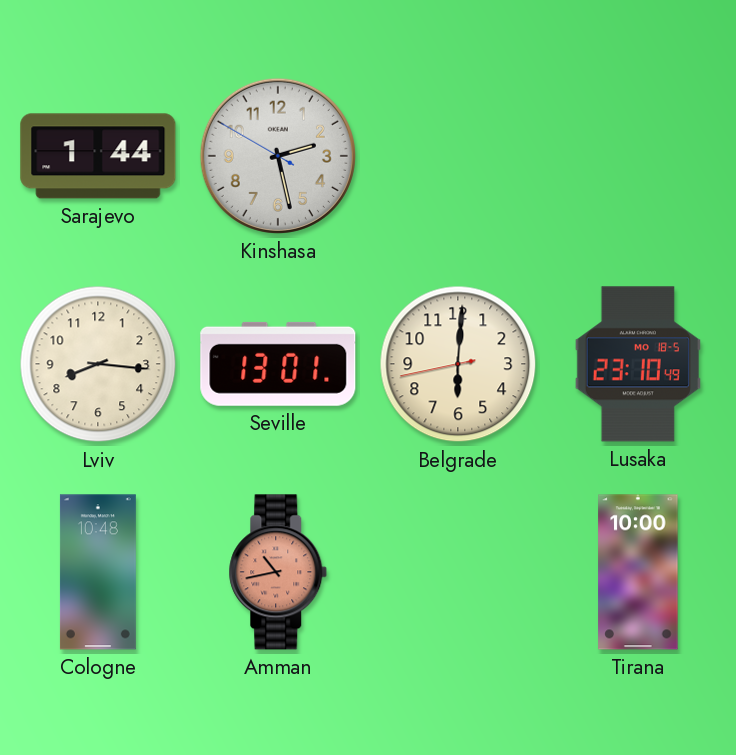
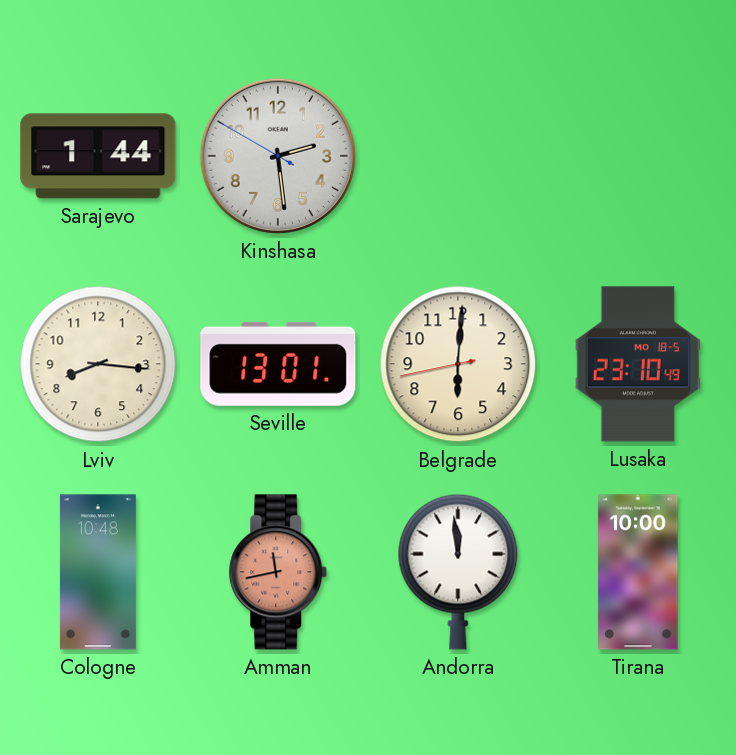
Kinshasa: 2:27 -> 2:28
Amman: 10:43 -> 11:43
Andorra: none -> 11:59
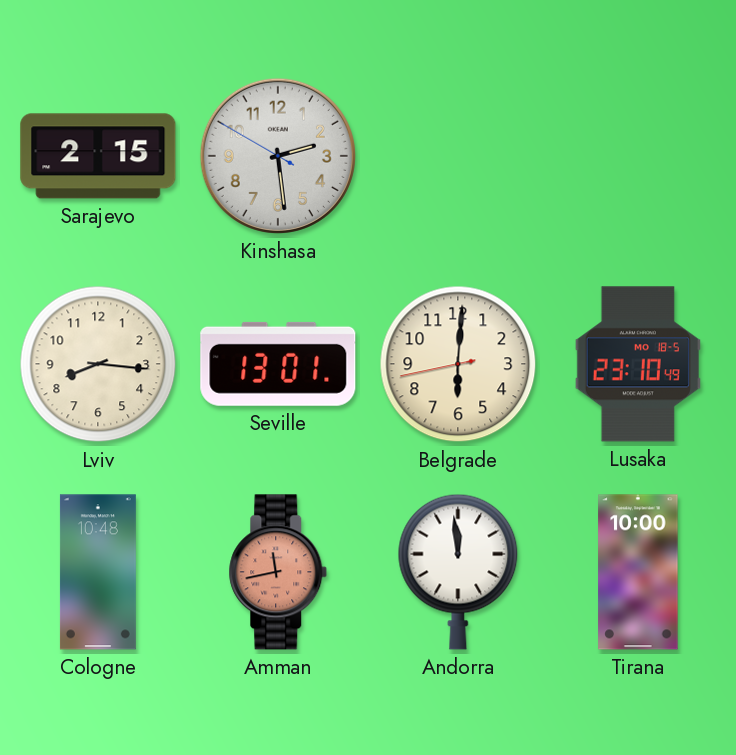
Sarajevo: 1:44 -> 2:15
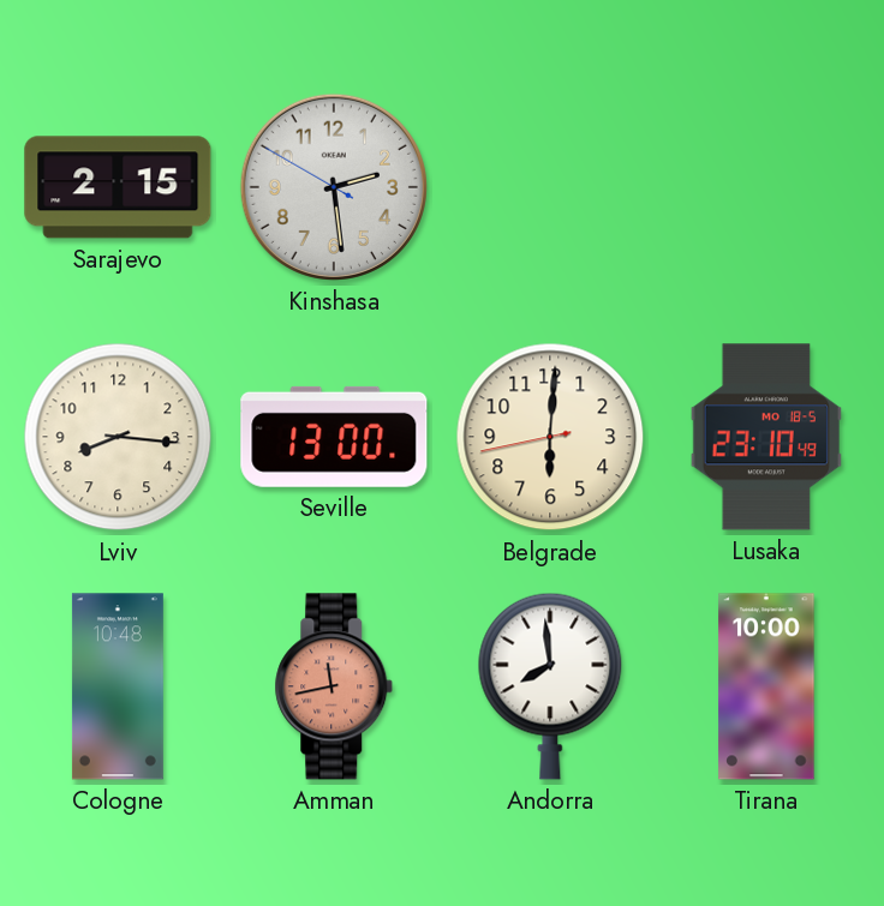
Seville: 13:01 -> 13:00
Andorra: 11:59 -> 7:59
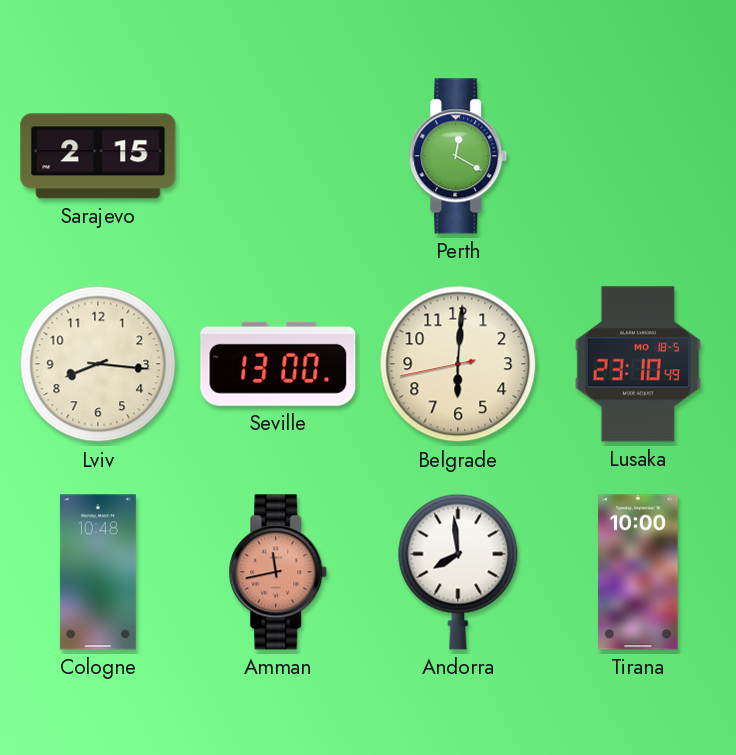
Kinshasa: 2:28 -> none
Perth: none -> 12:20
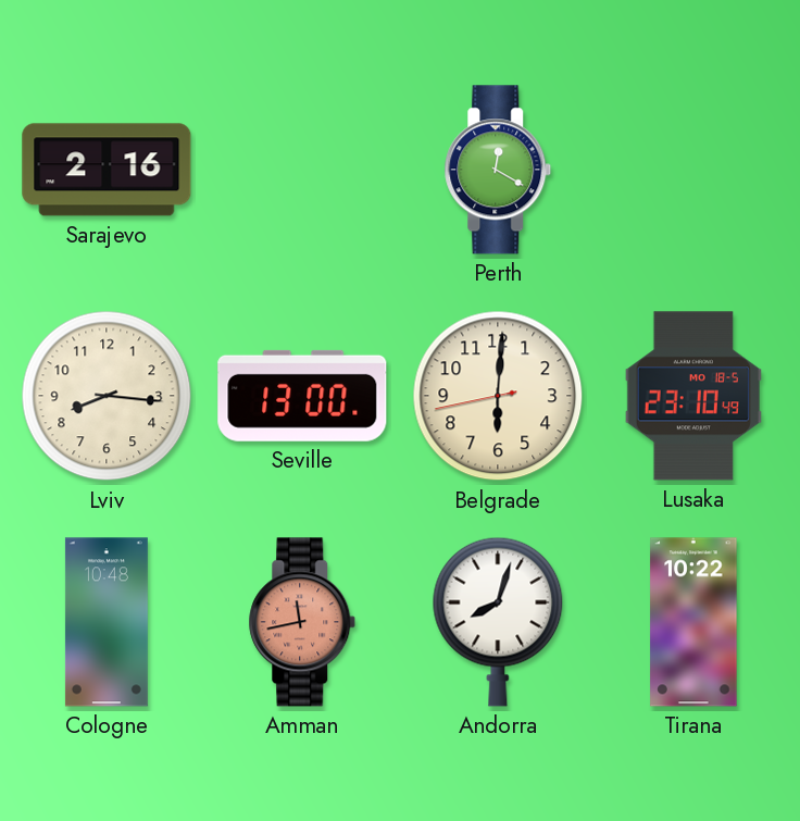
Sarajevo: 2:15 -> 2:16
Andorra: 7:59 -> 8:03
Tirana: 10:00 -> 10:22
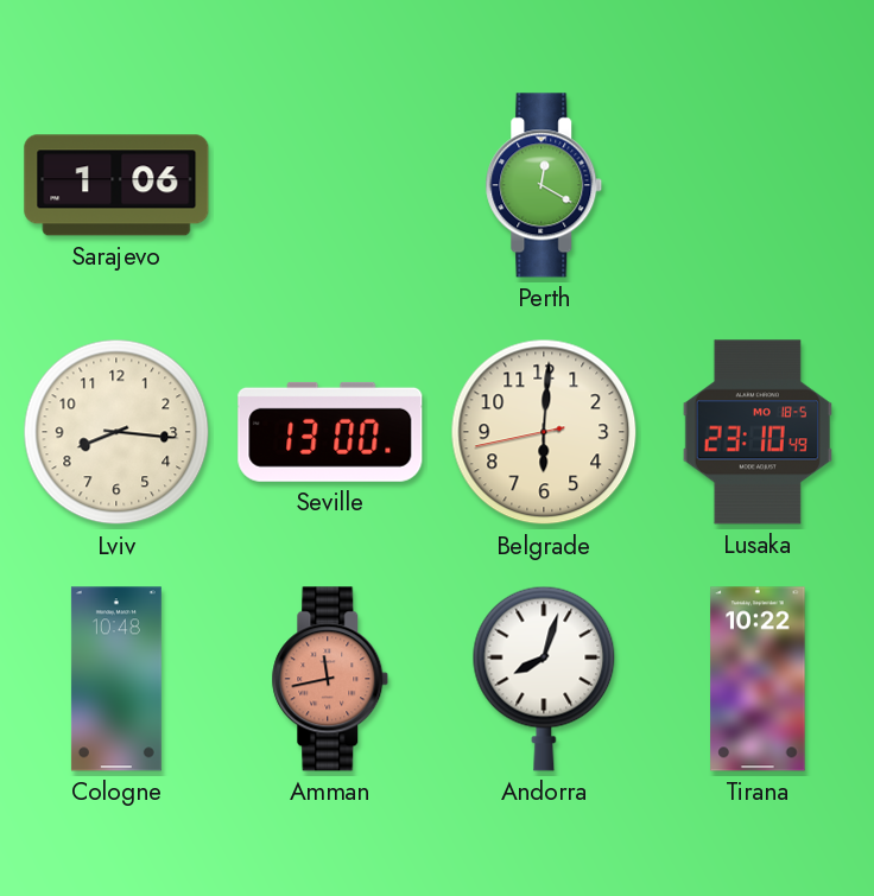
Sarajevo: 2:16 -> 1:06
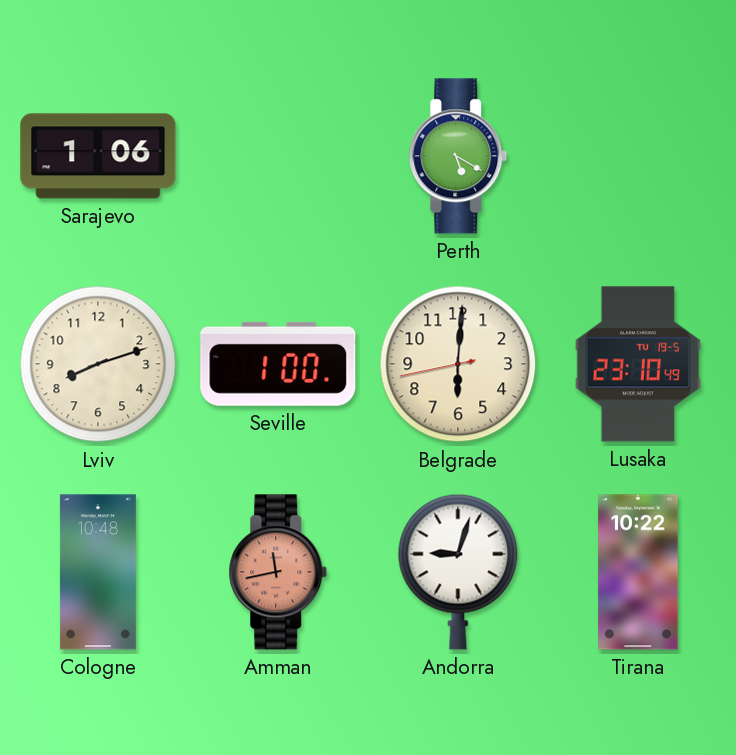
Perth: 12:20 -> 5:20
Lviv: 8:16 -> 8:12
Seville: 13:00 -> 1:00
Lusaka date: MO 18-5 -> TU 19-5
Andorra: 8:03 -> 9:03
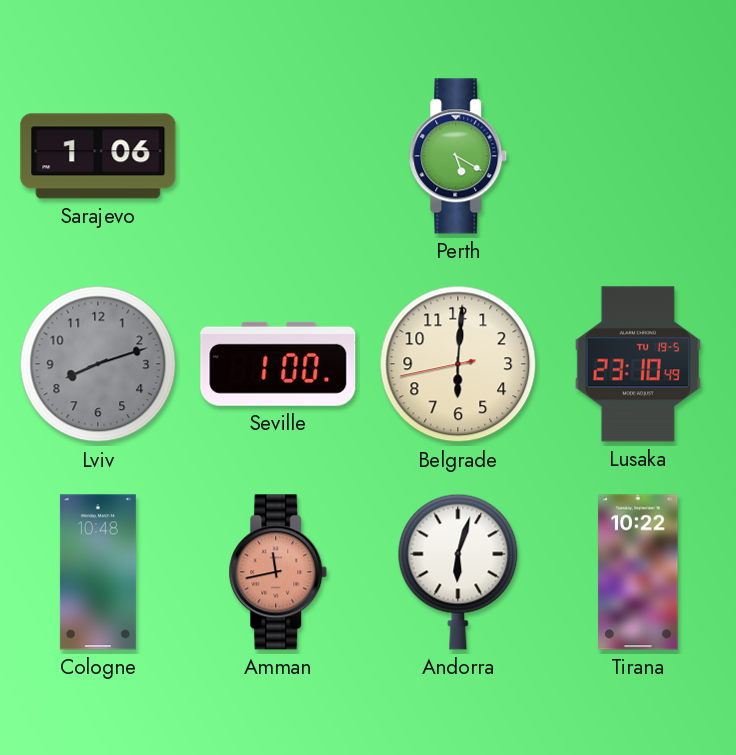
Lviv dial: cream -> grey
Andorra: 9:03 -> 6:03
